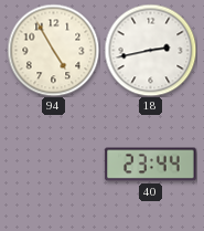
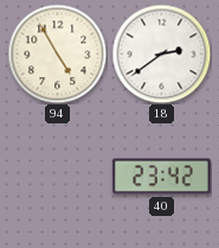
18: 2:43 -> 2:39
40: 23:44 -> 23:42
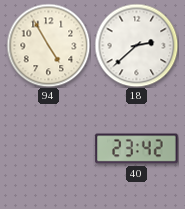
18: 2:39 -> 2:38
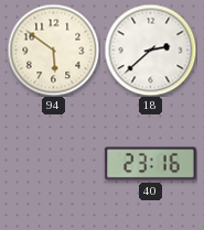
94: 4:55 -> 5:51
40: 23:42 -> 23:16
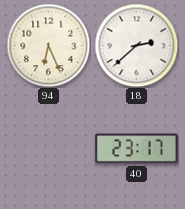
94: 5:51 -> 6:26
40: 23:16 -> 23:17
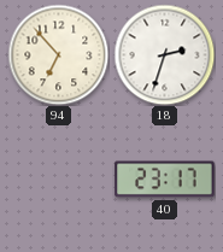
94: 6:26 -> 6:53
18: 2:38 -> 2:33
